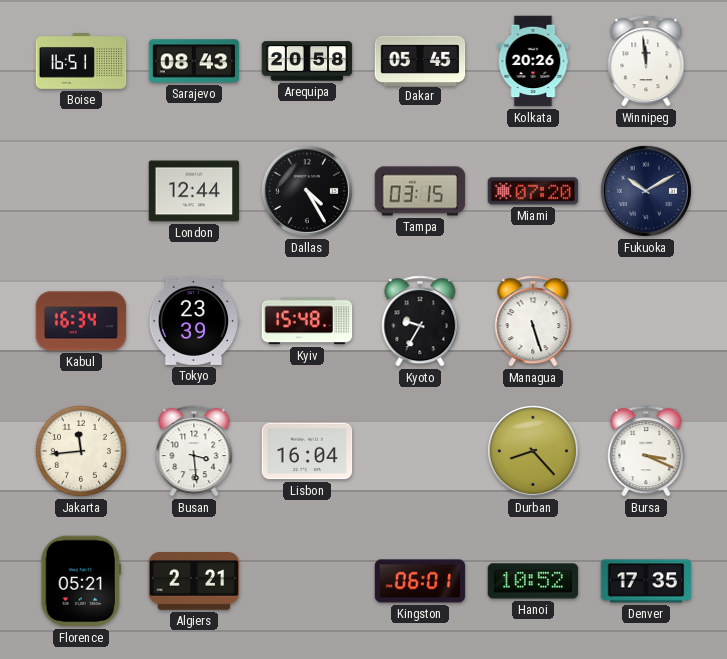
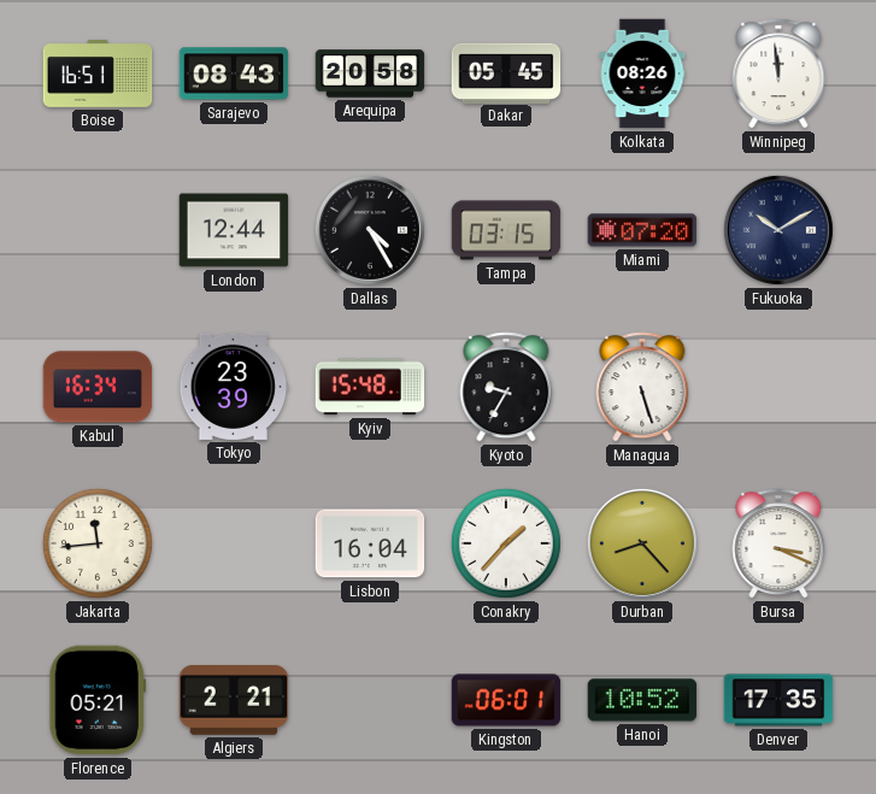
Kolkata: 20:26 -> 08:26
Busan: 3:29 -> none
Conakry: none -> 1:37
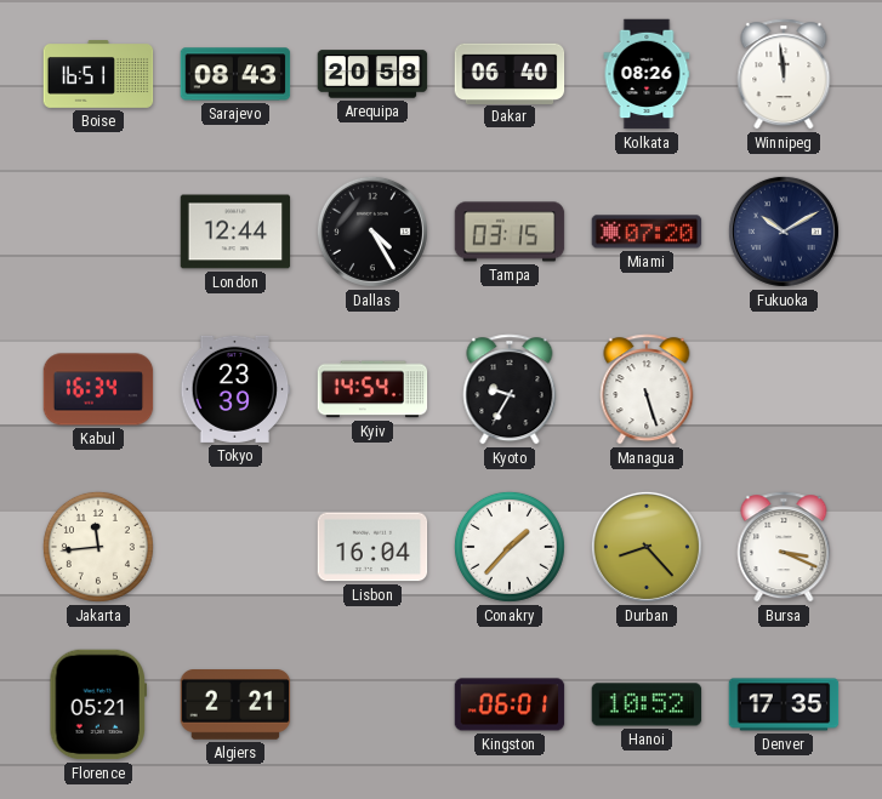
Dakar: 05:45 -> 06:40
Kyiv: 15:48 -> 14:54
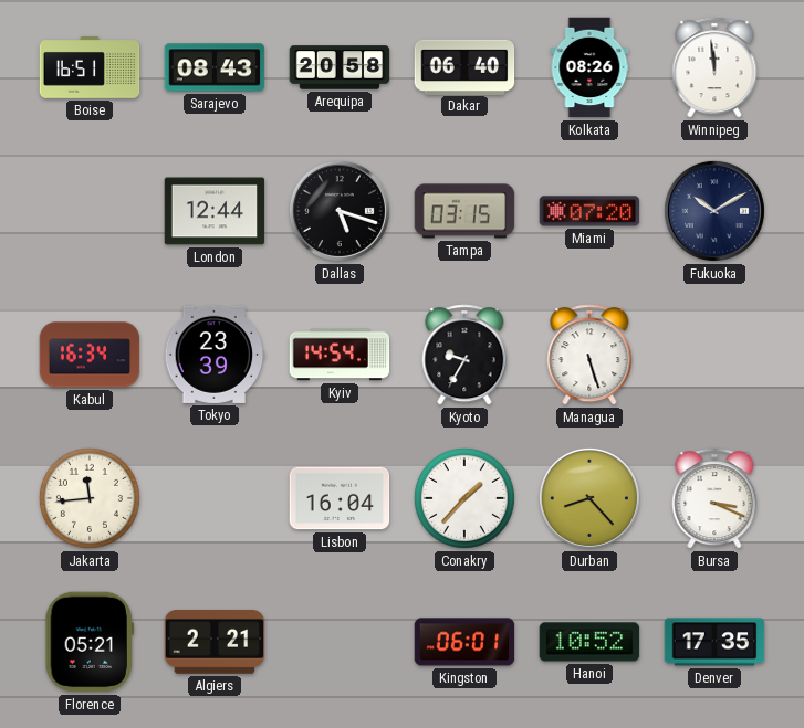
Dallas: 4:25 -> 5:18
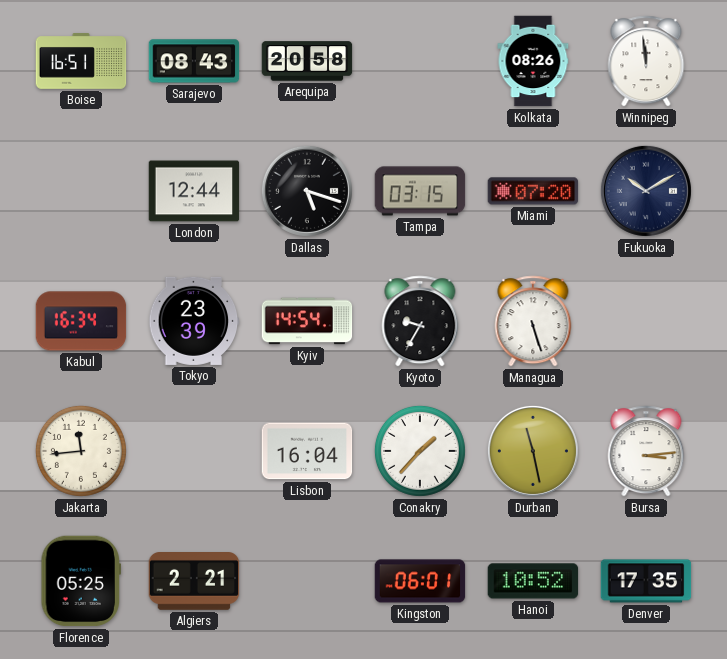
Dakar: 06:40 -> none
Durban: 8:23 -> 11:28
Bursa: 3:19 -> 3:14
Florence: 05:21 -> 05:25
